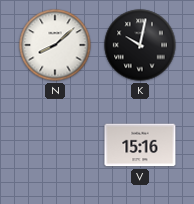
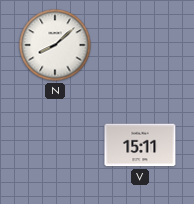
K: 10:02 -> none
V: 15:16 -> 15:11
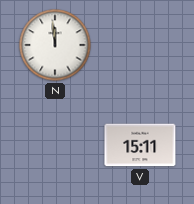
N: 8:08 -> 11:59
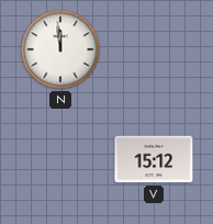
V: 15:11 -> 15:12
